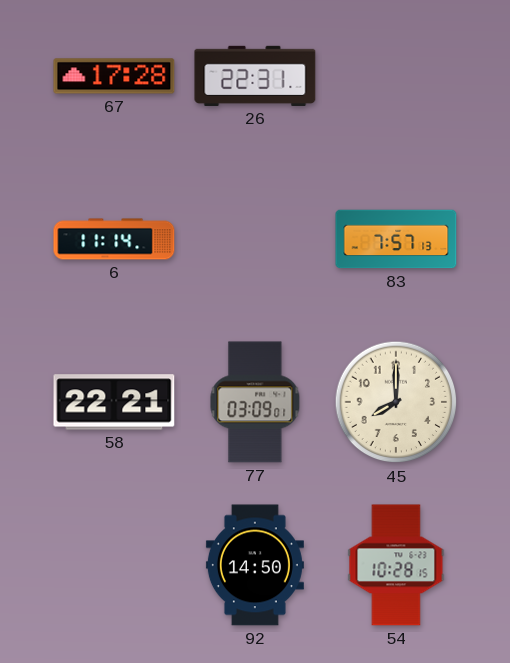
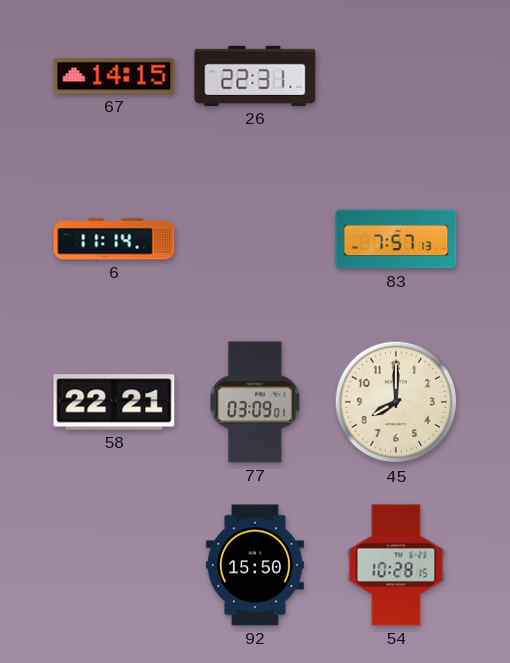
67: 17:28 -> 14:15
92: 14:50 -> 15:50
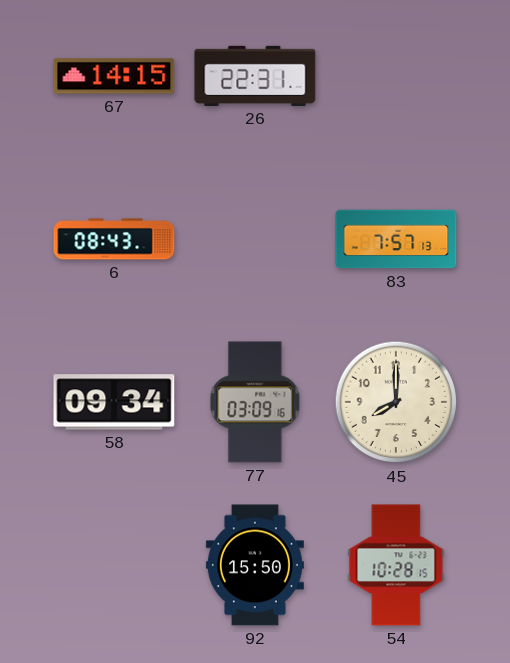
6: 11:14 -> 08:43
58: 22:21 -> 09:34
77: 03:09:01 -> 03:09:16
